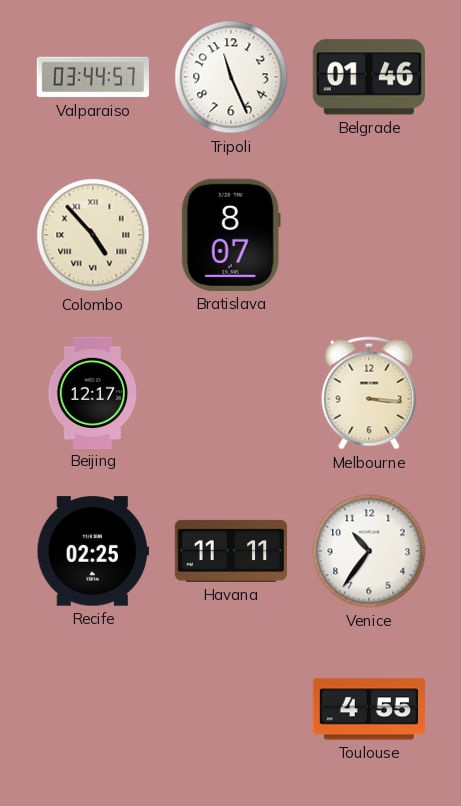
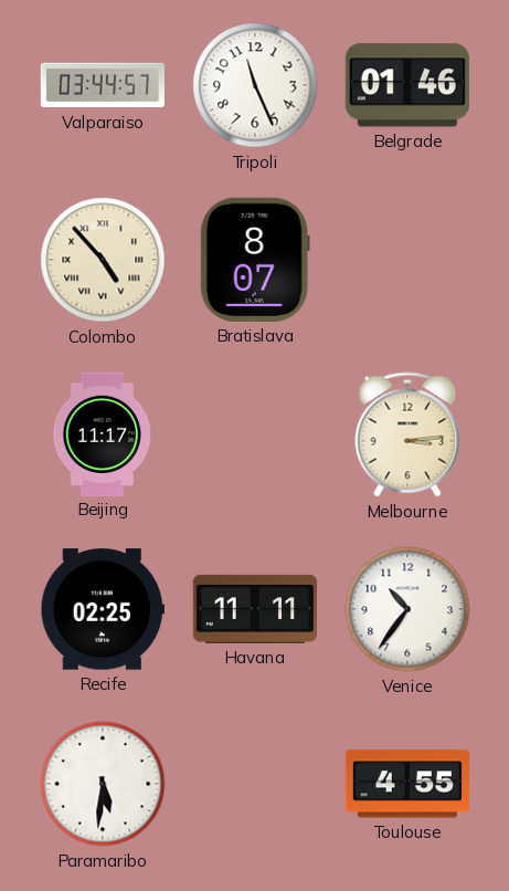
Beijing: 12:17 -> 11:17
Melbourne: 3:16 -> 3:14
Paramaribo: none -> 5:31
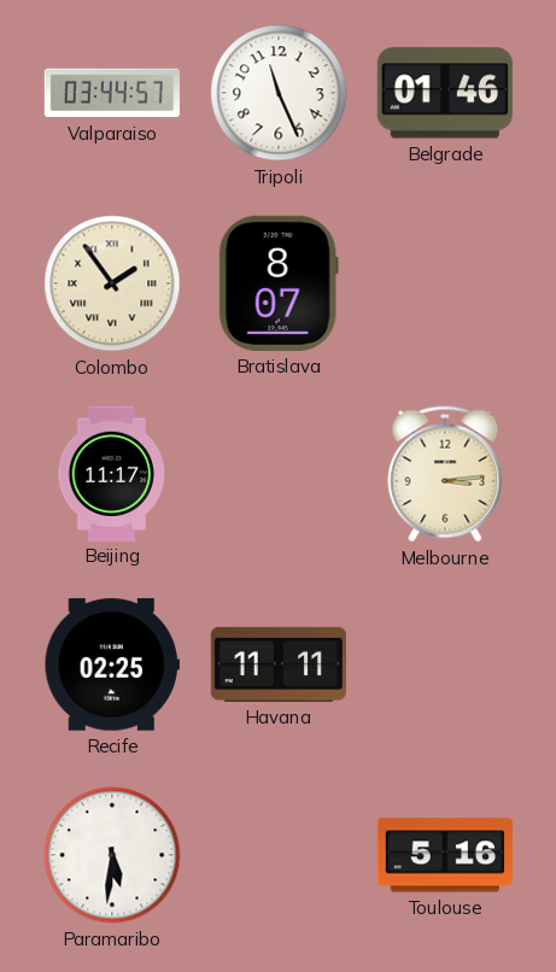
Colombo: 4:53 -> 1:54
Venice: 10:36 -> none
Toulouse: 4:55 -> 5:16
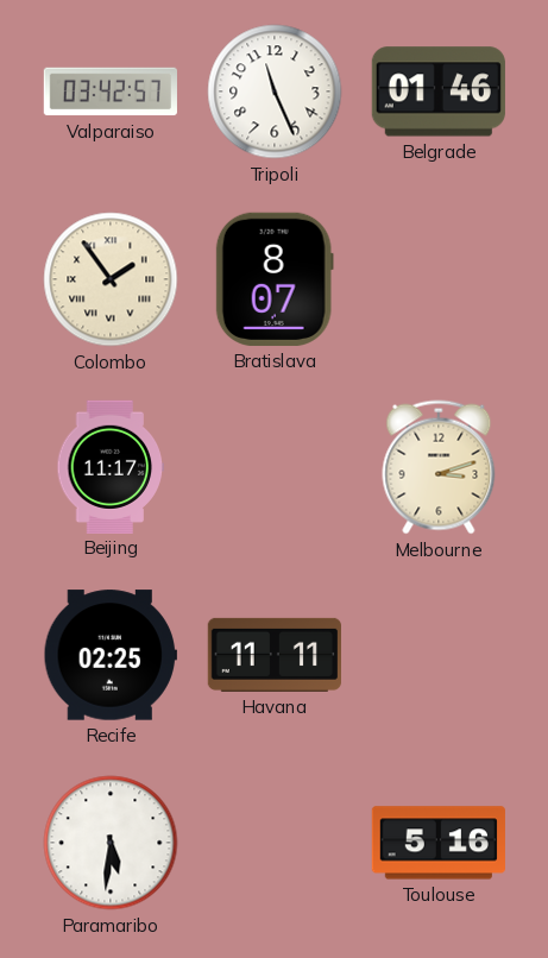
Valparaiso: 03:44 -> 03:42
Melbourne: 3:14 -> 3:12
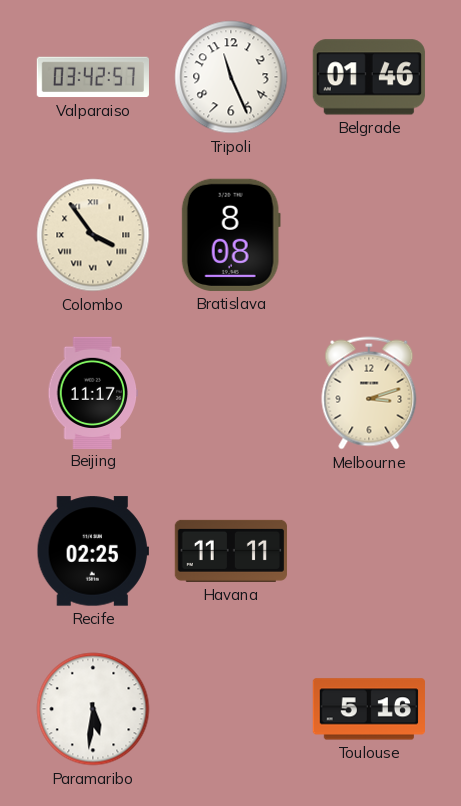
Colombo: 1:54 -> 3:54
Bratislava: 8:07 -> 8:08
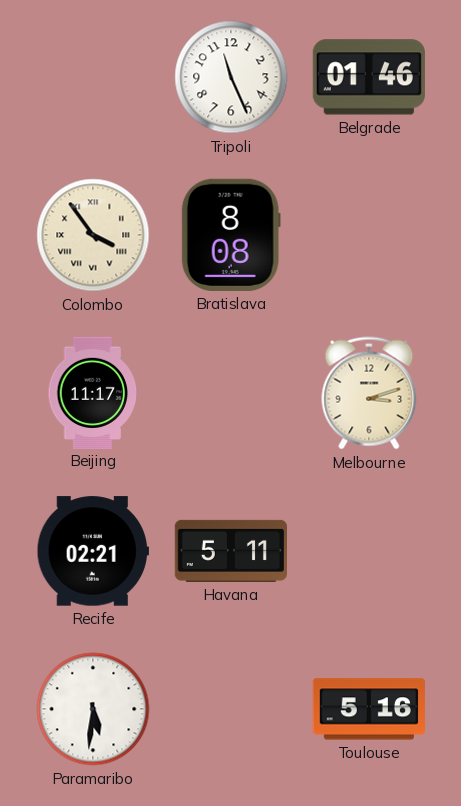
Valparaiso: 03:42 -> none
Recife: 02:25 -> 02:21
Havana: 11:11 -> 5:11
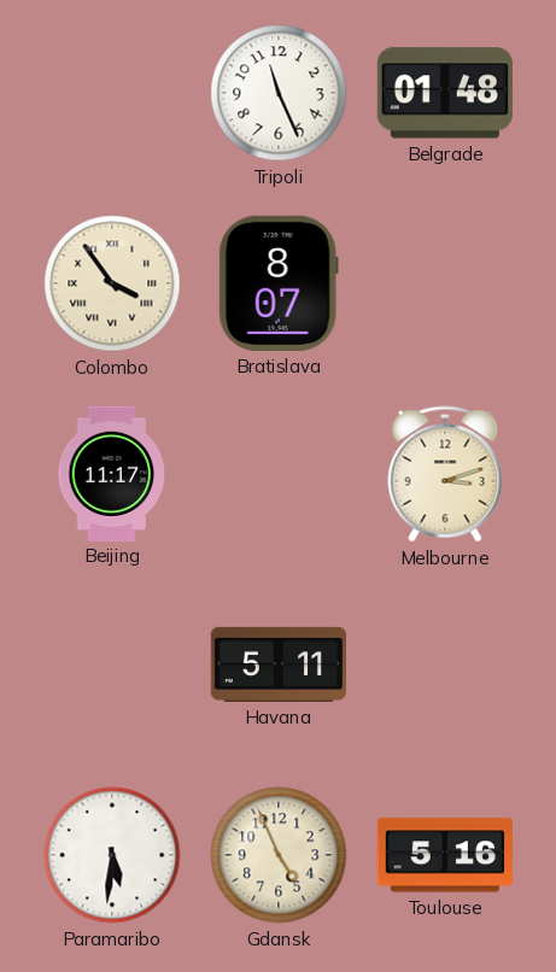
Belgrade: 01:46 -> 01:48
Bratislava: 8:08 -> 8:07
Recife: 02:21 -> none
Gdansk: none -> 4:56
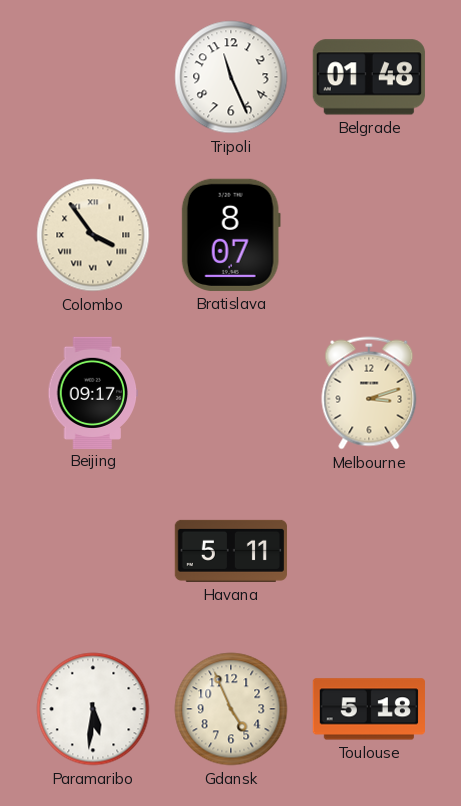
Beijing: 11:17 -> 09:17
Toulouse: 5:16 -> 5:18
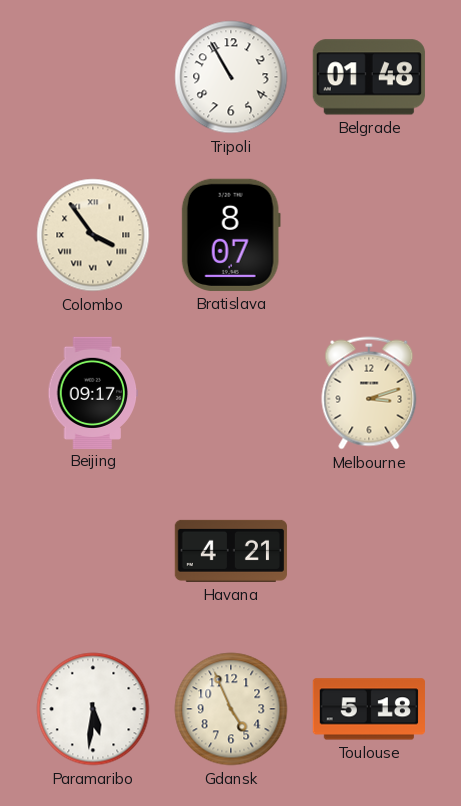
Tripoli: 11:26 -> 10:55
Havana: 5:11 -> 4:21
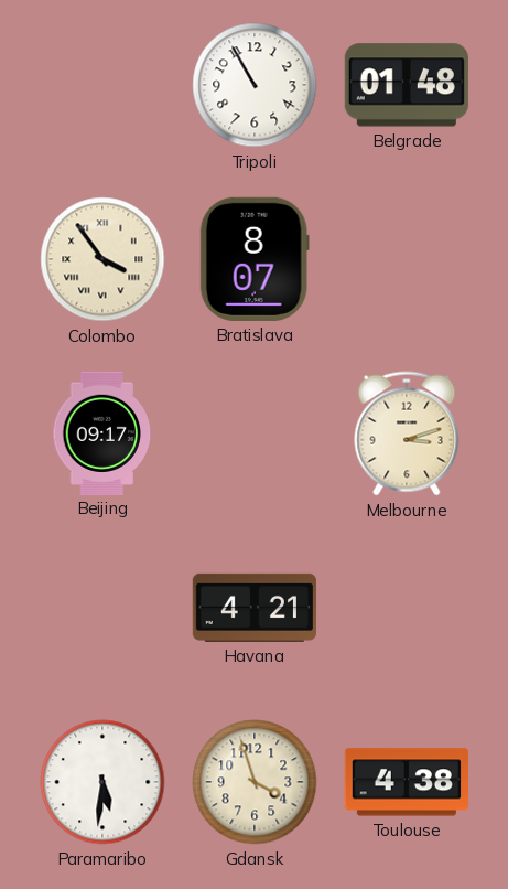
Gdansk: 4:56 -> 3:57
Toulouse: 5:18 -> 4:38
